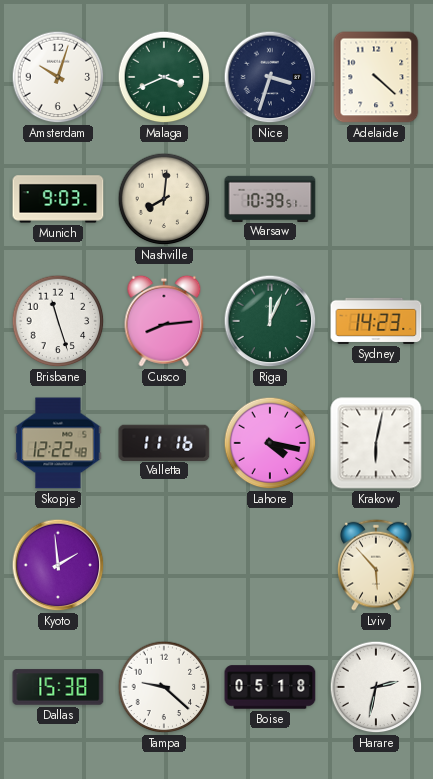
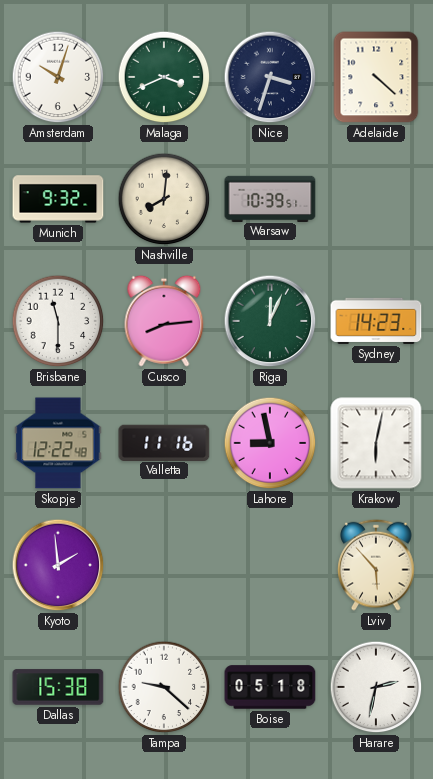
Munich: 9:03 -> 9:32
Brisbane: 11:27 -> 11:30
Lahore: 4:17 -> 8:58
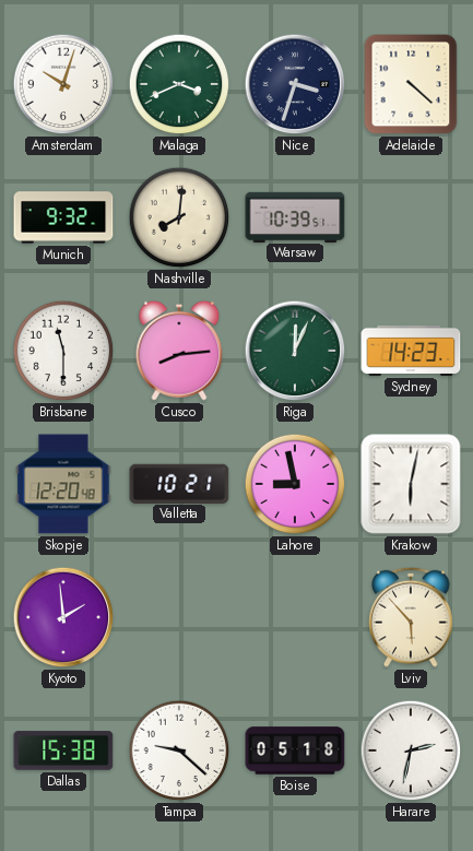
Skopje: 12:22 -> 12:20
Valletta: 11:16 -> 10:21
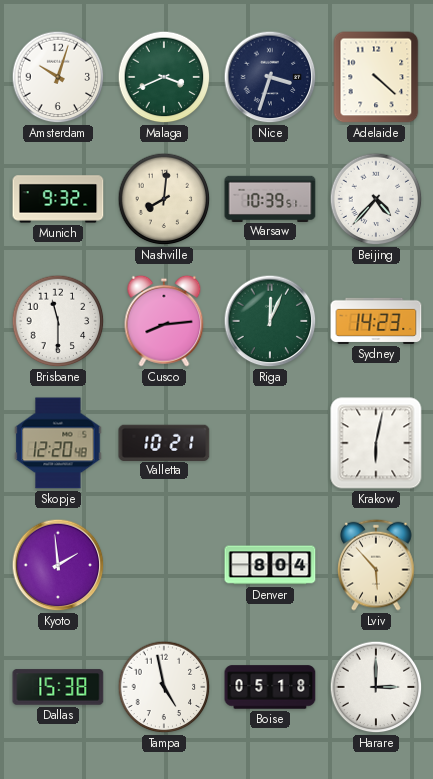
Beijing: none -> 4:37
Lahore: 8:58 -> none
Denver: none -> 8:04
Tampa: 9:22 -> 4:58
Harare: 2:32 -> 3:00
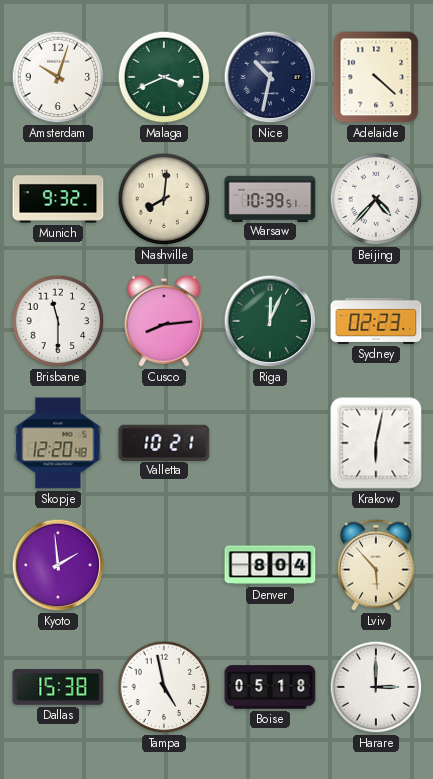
Nice: 3:33 -> 10:32
Sydney: 14:23 -> 02:23
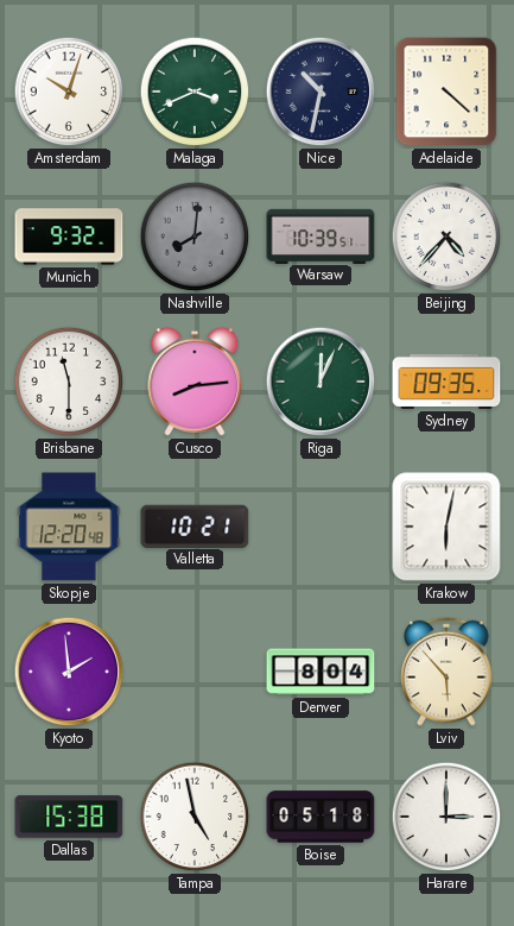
Nashville dial: cream -> grey
Sydney: 02:23 -> 09:35
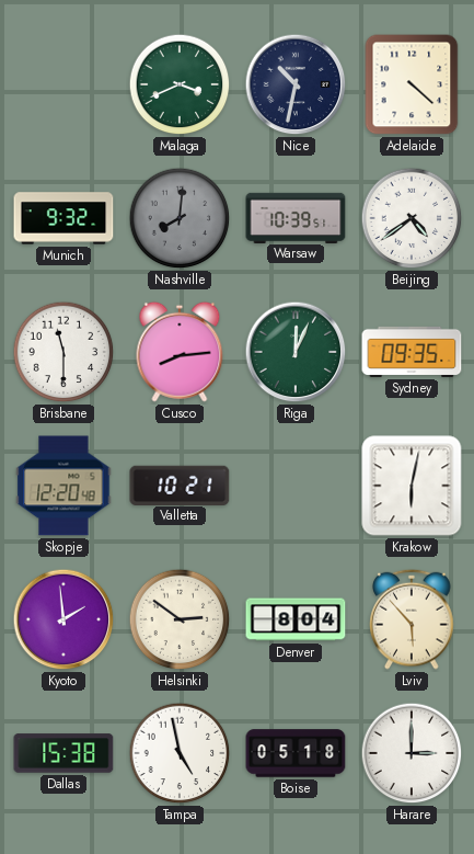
Amsterdam: 10:03 -> none
Beijing: 4:37 -> 4:39
Helsinki: none -> 2:51
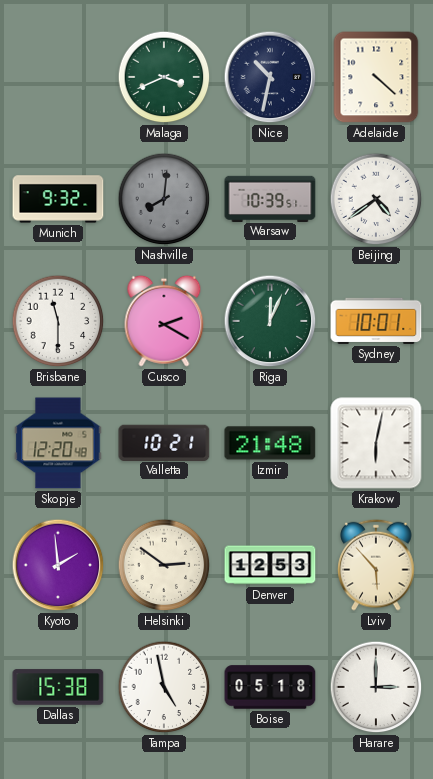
Cusco: 8:14 -> 2:20
Sydney: 09:35 -> 10:01
Izmir: none -> 21:48
Denver: 8:04 -> 12:53
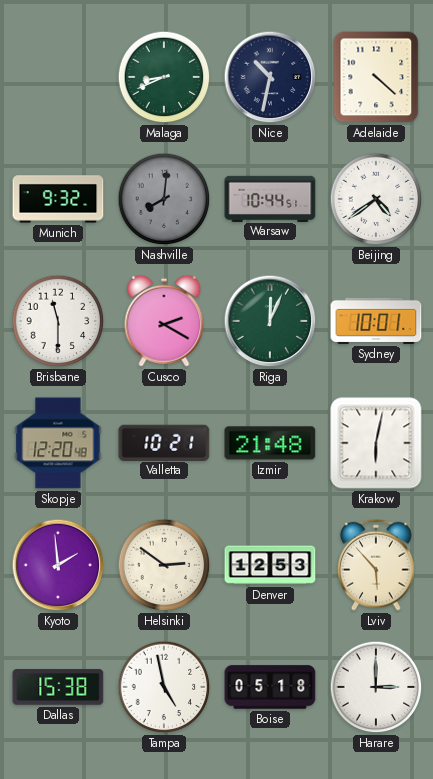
Malaga: 3:41 -> 8:41
Warsaw: 10:39 -> 10:44
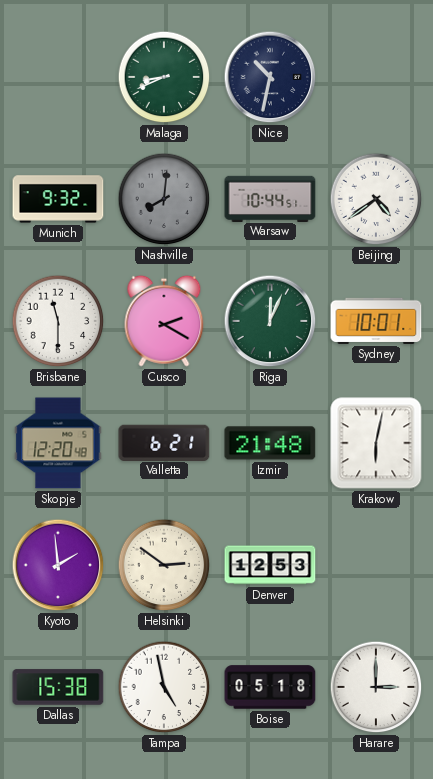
Adelaide: 4:22 -> none
Valletta: 10:21 -> 6:21
Lviv: 5:53 -> none
